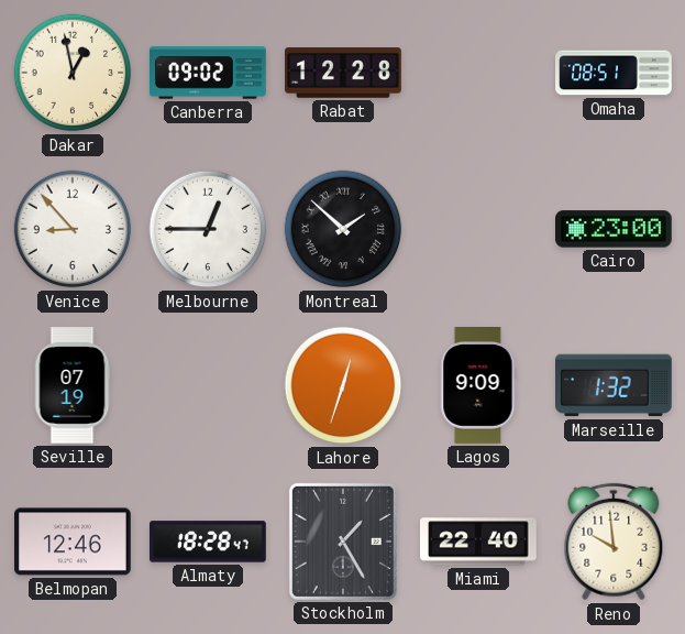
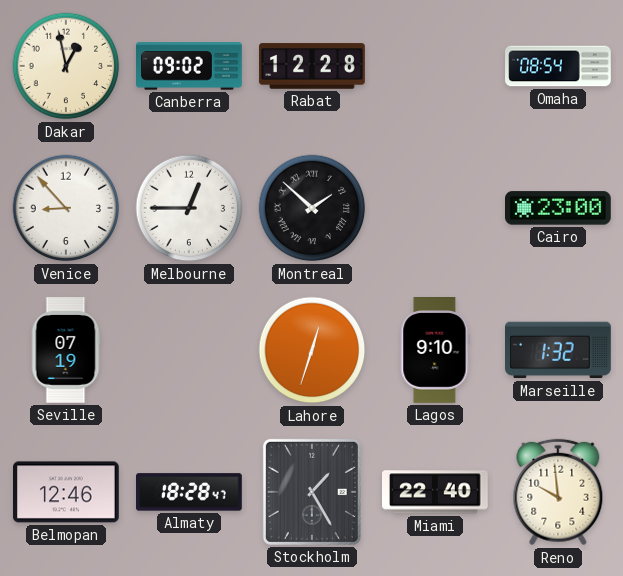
Omaha: 08:51 -> 08:54
Lagos: 9:09 -> 9:10
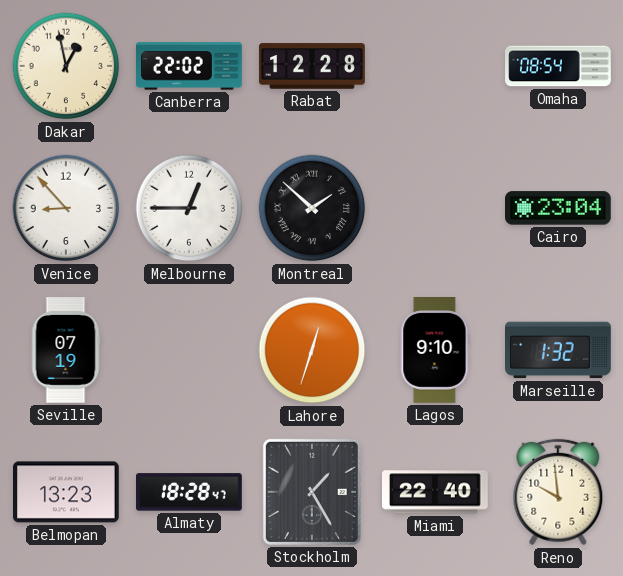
Canberra: 09:02 -> 22:02
Cairo: 23:00 -> 23:04
Belmopan: 12:46 -> 13:23
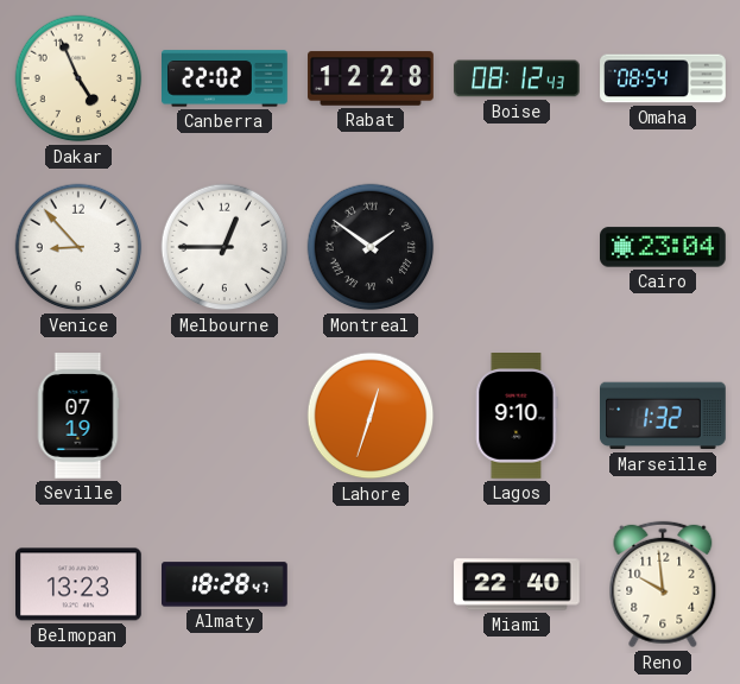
Dakar: 12:58 -> 4:56
Boise: none -> 08:12
Montreal: 1:52 -> 1:51
Stockholm: 1:25 -> none
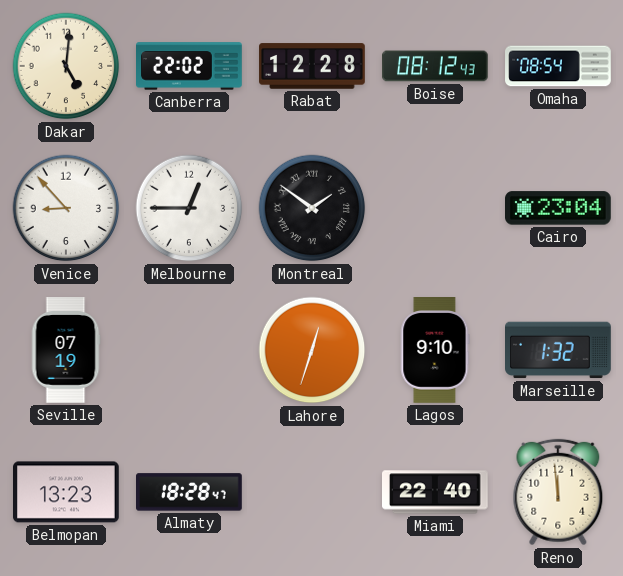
Dakar: 4:56 -> 5:01
Reno: 9:59 -> 11:59
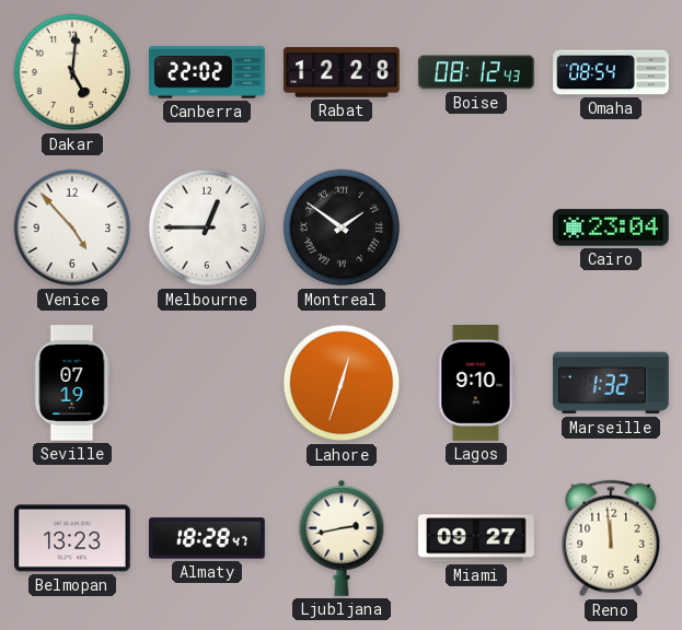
Venice: 8:53 -> 4:53
Ljubljana: none -> 2:43
Miami: 22:40 -> 09:27
